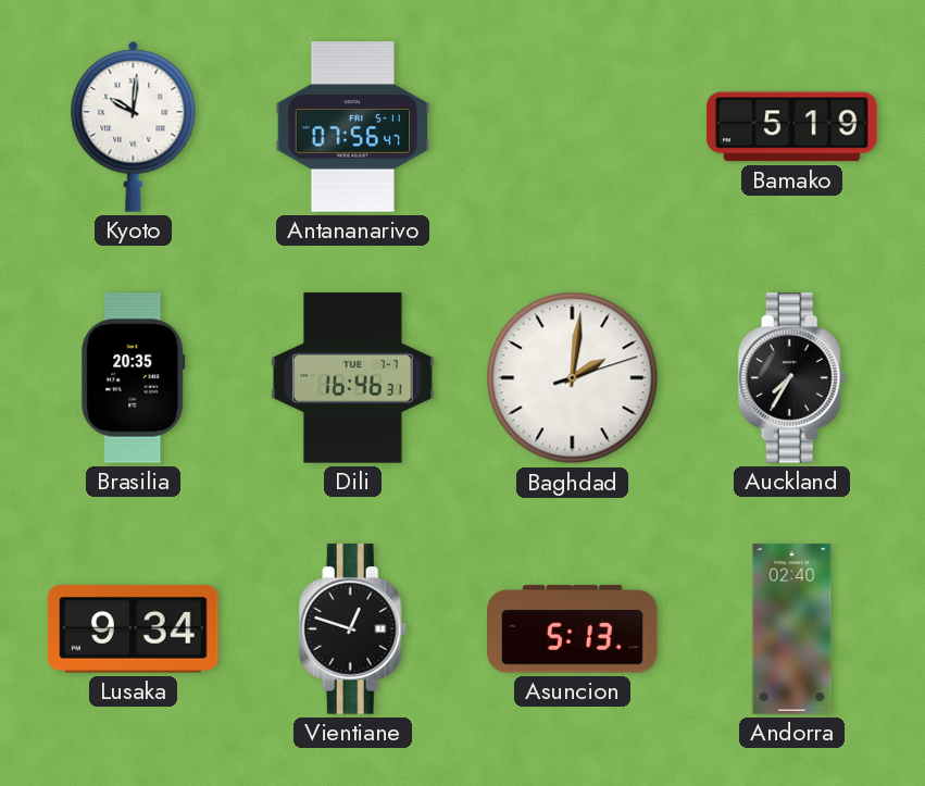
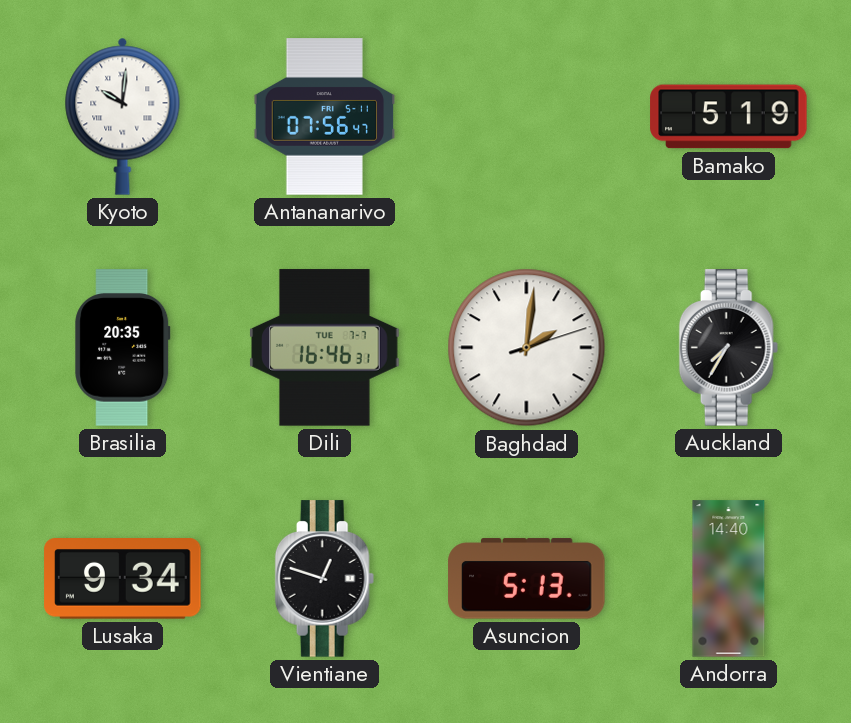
Andorra: 02:40 -> 14:40
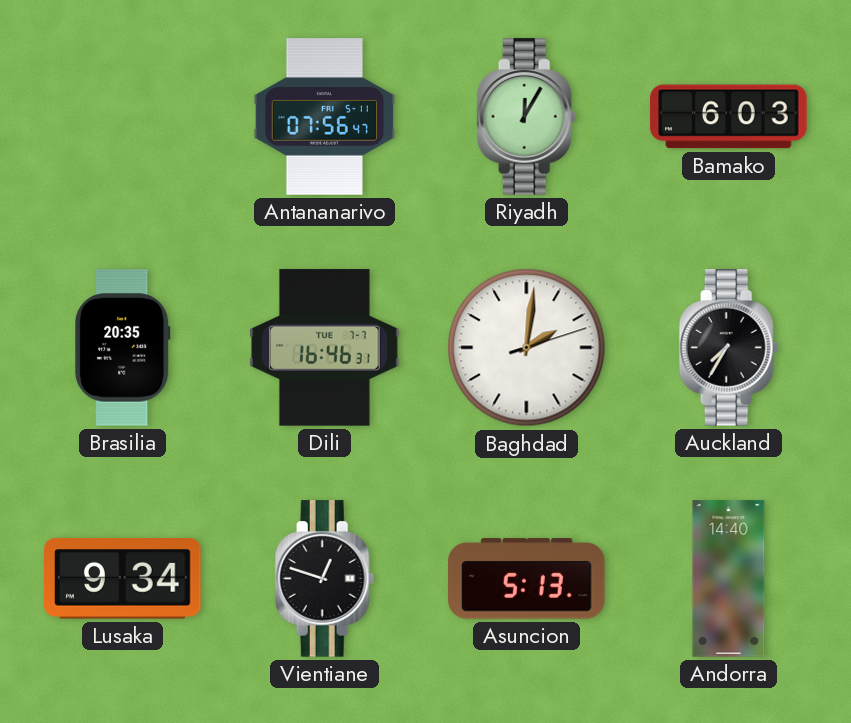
Kyoto: 10:01 -> none
Riyadh: none -> 12:05
Bamako: 5:19 -> 6:03
